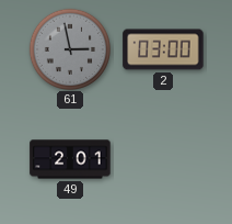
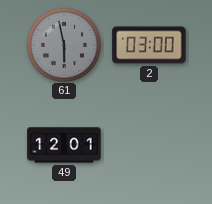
61: 2:58 -> 5:58
49: 2:01 -> 12:01
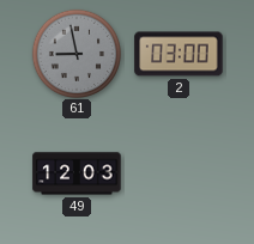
61: 5:58 -> 8:58
49: 12:01 -> 12:03
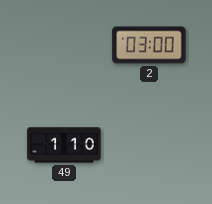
61: 8:58 -> none
49: 12:03 -> 1:10
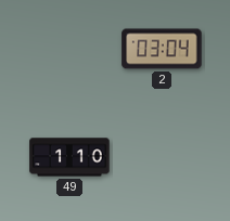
2: 03:00 -> 03:04
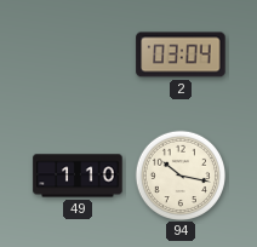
94: none -> 10:17
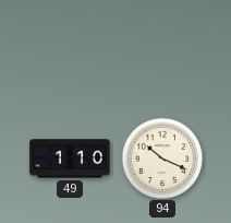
2: 03:04 -> none
94: 10:17 -> 10:19
